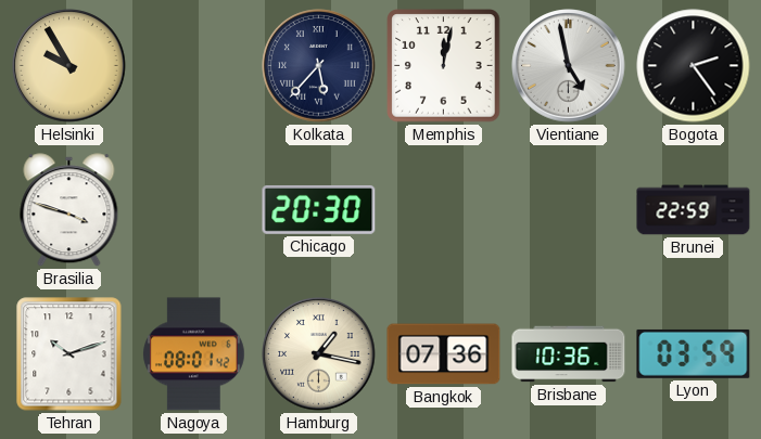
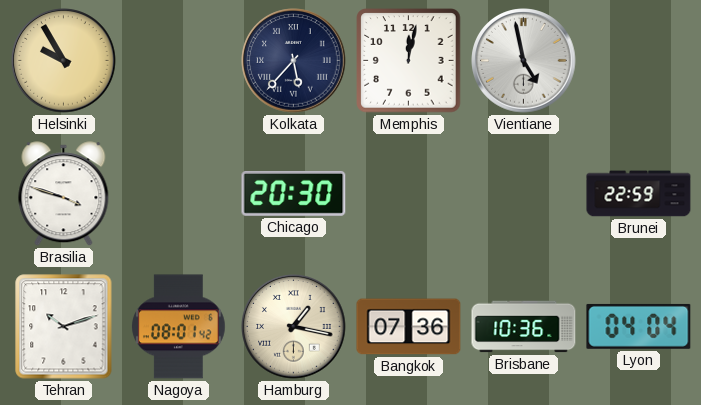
Bogota: 2:24 -> none
Lyon: 03:59 -> 04:04
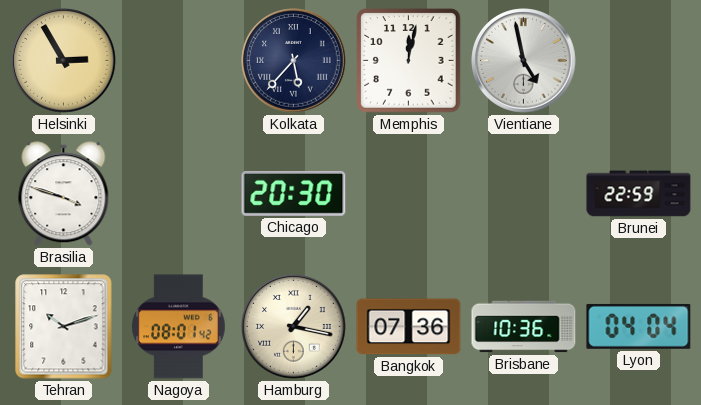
Helsinki: 9:55 -> 2:55
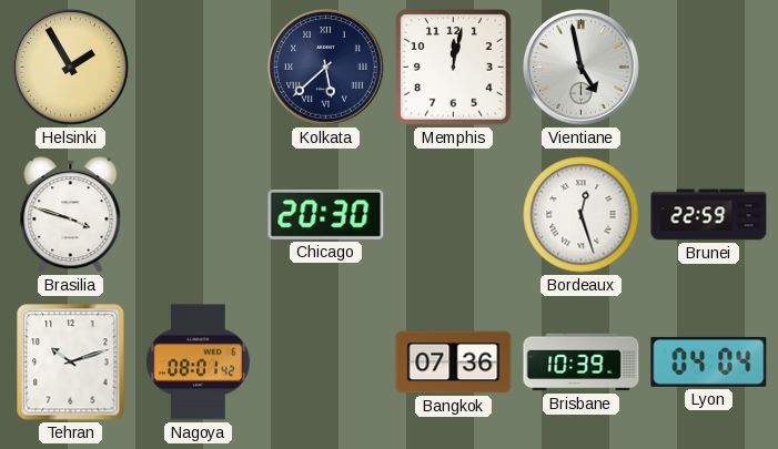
Helsinki: 2:55 -> 1:55
Kolkata: 5:37 -> 5:38
Bordeaux: none -> 12:27
Hamburg: 1:17 -> none
Brisbane: 10:36 -> 10:39
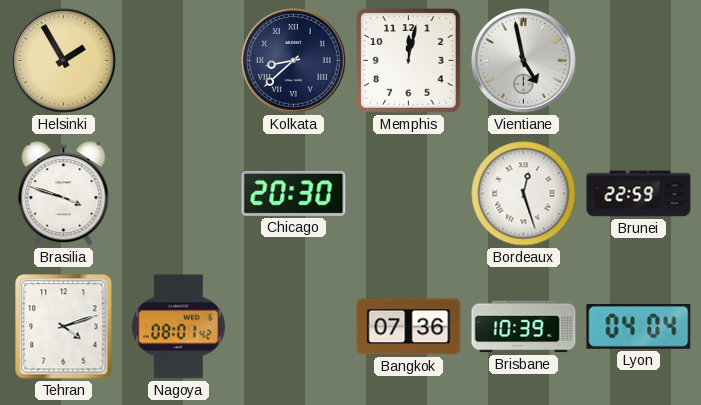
Kolkata: 5:38 -> 8:38
Tehran: 10:12 -> 4:12
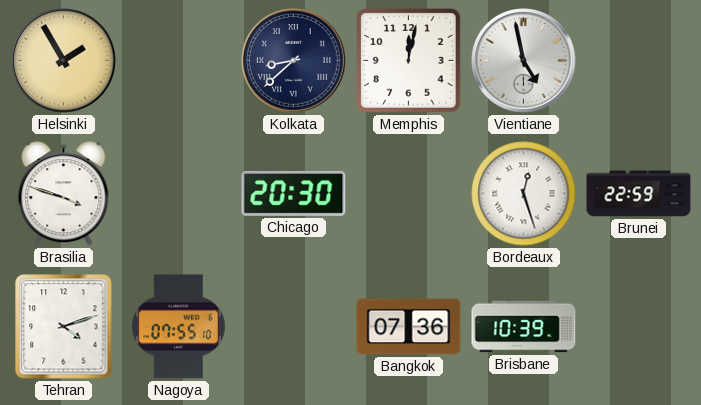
Nagoya: 08:01 -> 07:55
Lyon: 04:04 -> none
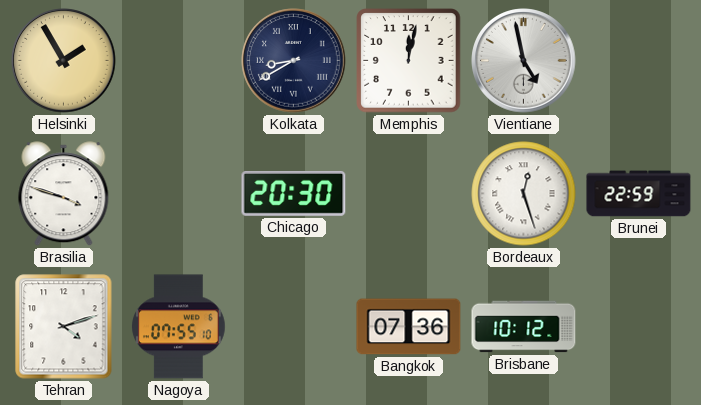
Kolkata: 8:38 -> 8:40
Brisbane: 10:39 -> 10:12
